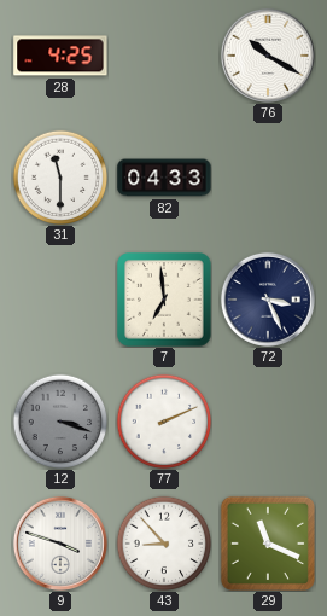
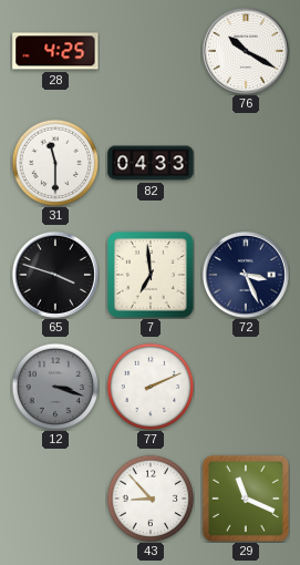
65: none -> 3:48
9: 3:48 -> none
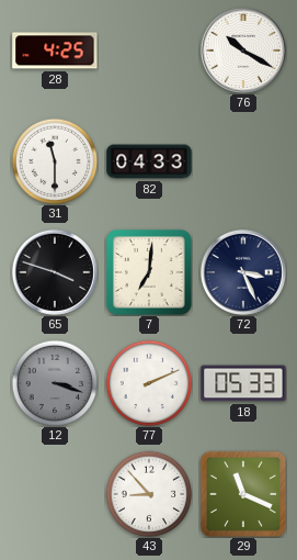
7: 6:59 -> 7:01
18: none -> 05:33
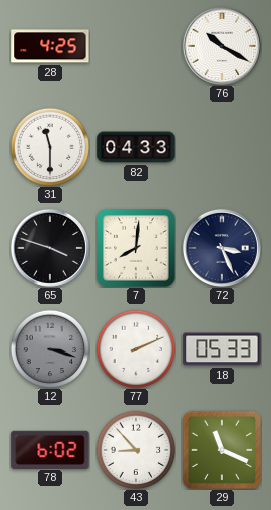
7: 7:01 -> 8:01
78: none -> 6:02
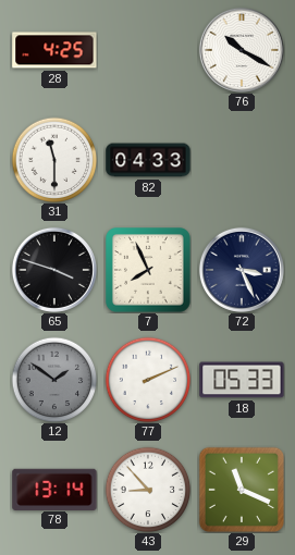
7: 8:01 -> 7:56
12: 3:18 -> 1:51
78: 6:02 -> 13:14
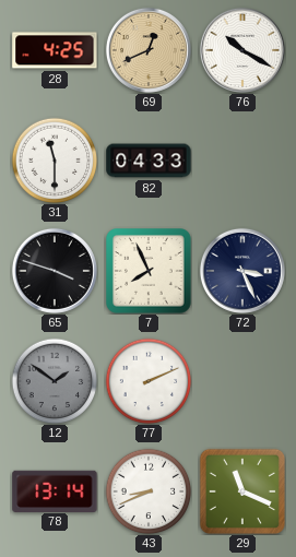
69: none -> 12:41
18: 05:33 -> none
43: 8:53 -> 8:41
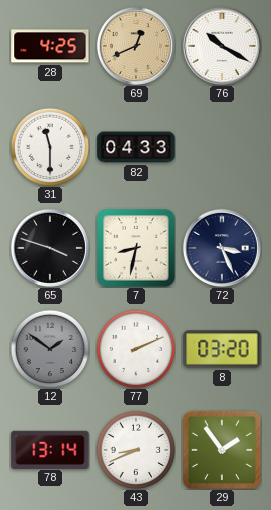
7: 7:56 -> 8:32
8: none -> 03:20
29: 11:19 -> 1:54
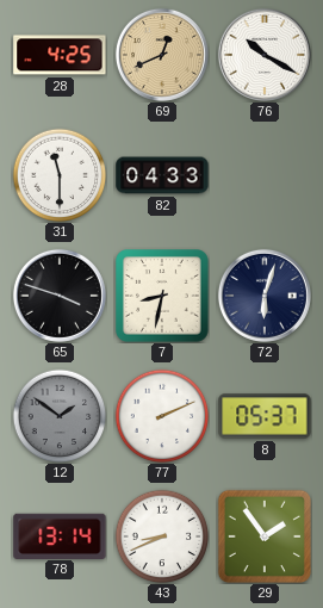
72: 3:26 -> 6:03
8: 03:20 -> 05:37
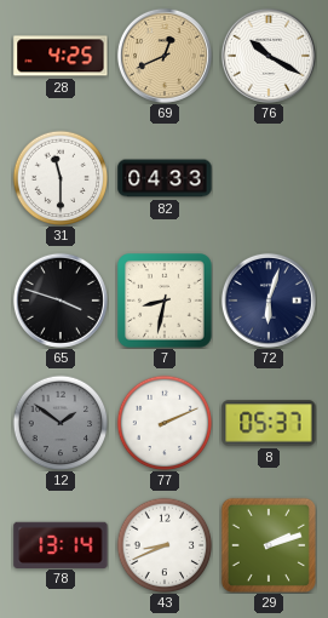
29: 1:54 -> 2:12
